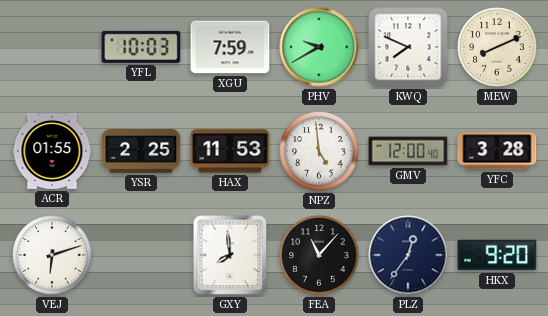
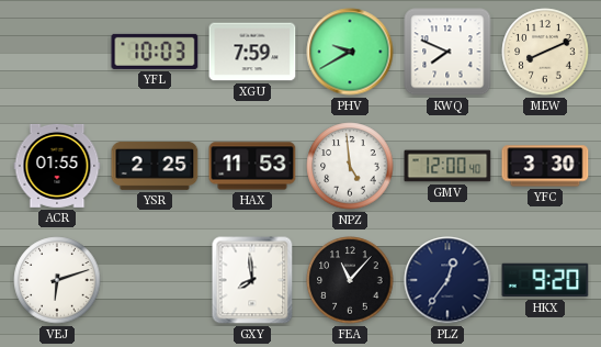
YFC: 3:28 -> 3:30
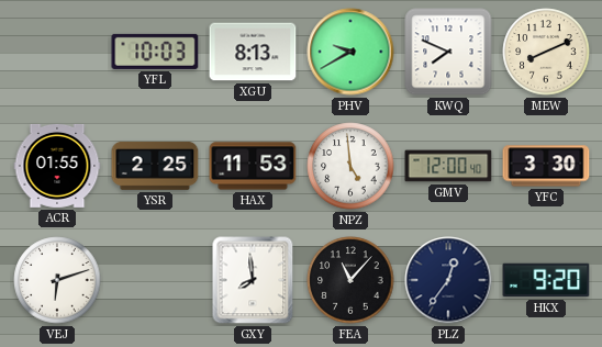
XGU: 7:59 -> 8:13
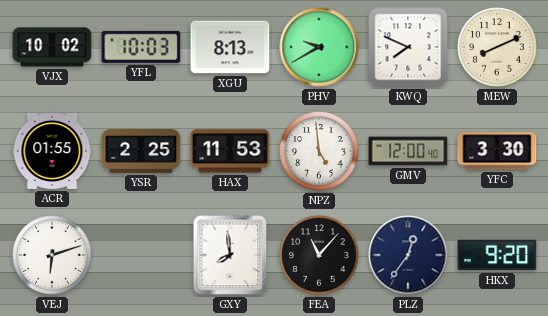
VJX: none -> 10:02
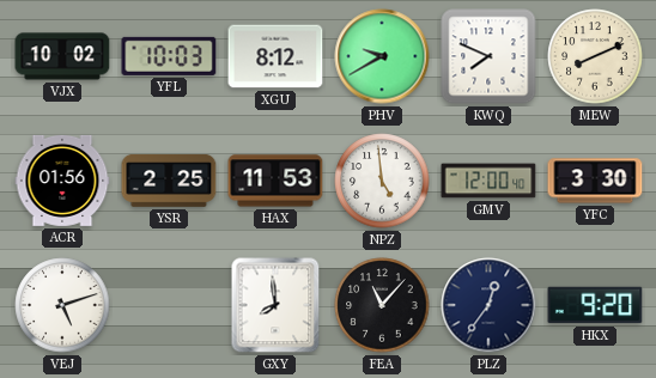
XGU: 8:13 -> 8:12
ACR: 01:55 -> 01:56
VEJ: 6:12 -> 5:12
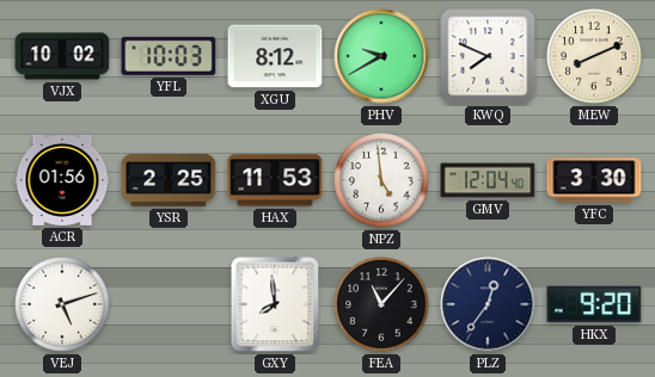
GMV: 12:00 -> 12:04
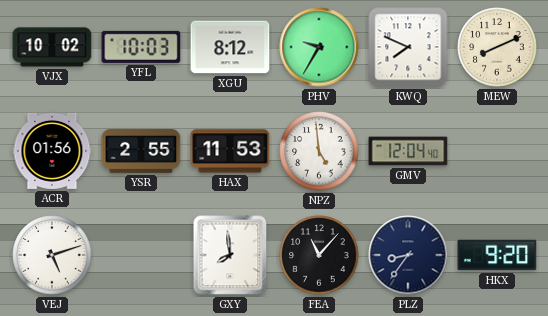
PHV: 9:40 -> 9:35
YSR: 2:25 -> 2:55
YFC: 3:30 -> none
PLZ: 12:36 -> 8:36
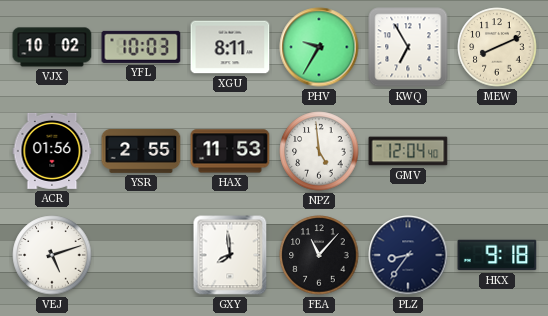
XGU: 8:12 -> 8:11
KWQ: 7:49 -> 6:55
HKX: 9:20 -> 9:18
